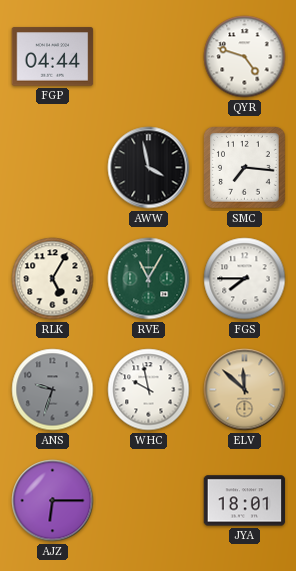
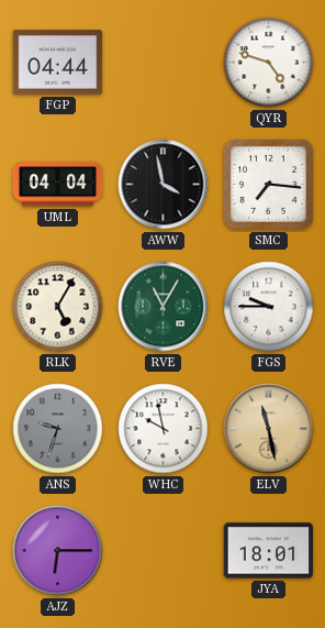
UML: none -> 04:04
FGS: 7:45 -> 9:45
ELV: 11:52 -> 11:28
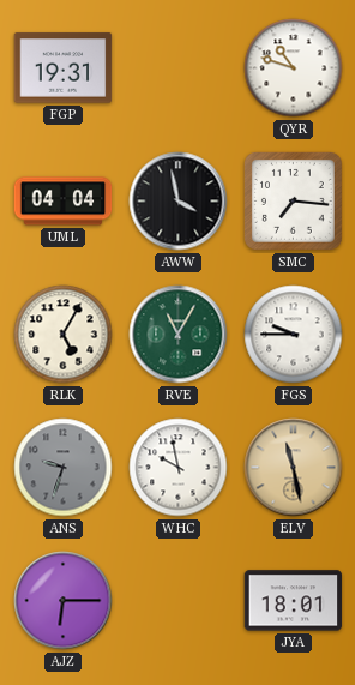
FGP: 04:44 -> 19:31
QYR: 4:48 -> 10:48
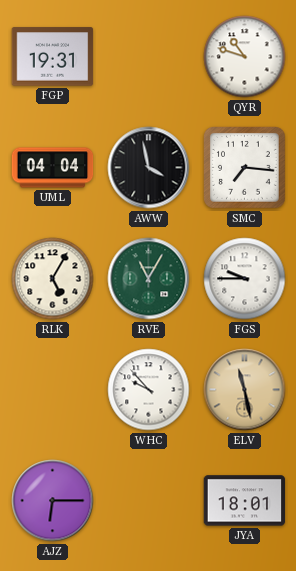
ANS: 9:33 -> none
WHC: 9:58 -> 9:53
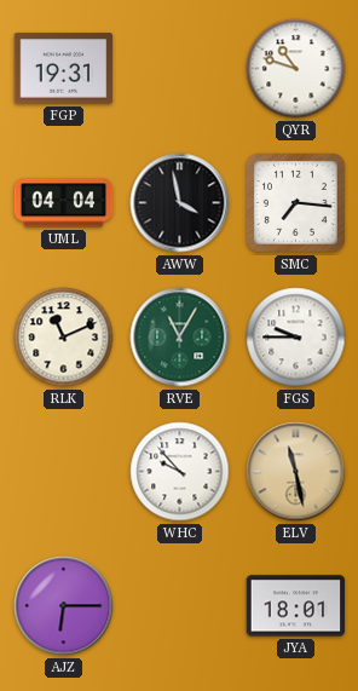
RLK: 5:05 -> 11:11
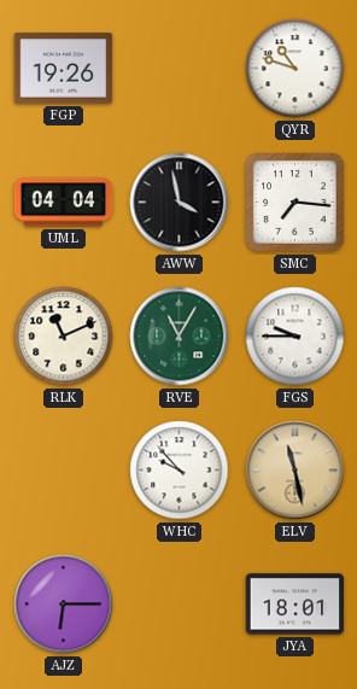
FGP: 19:31 -> 19:26
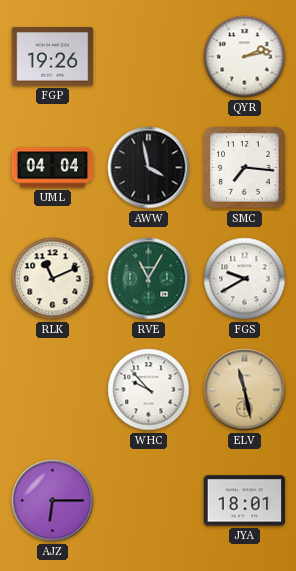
QYR: 10:48 -> 2:13
FGS: 9:45 -> 9:40
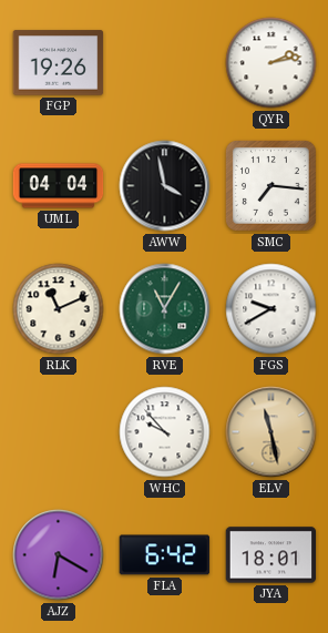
AJZ: 6:15 -> 6:20
FLA: none -> 6:42
